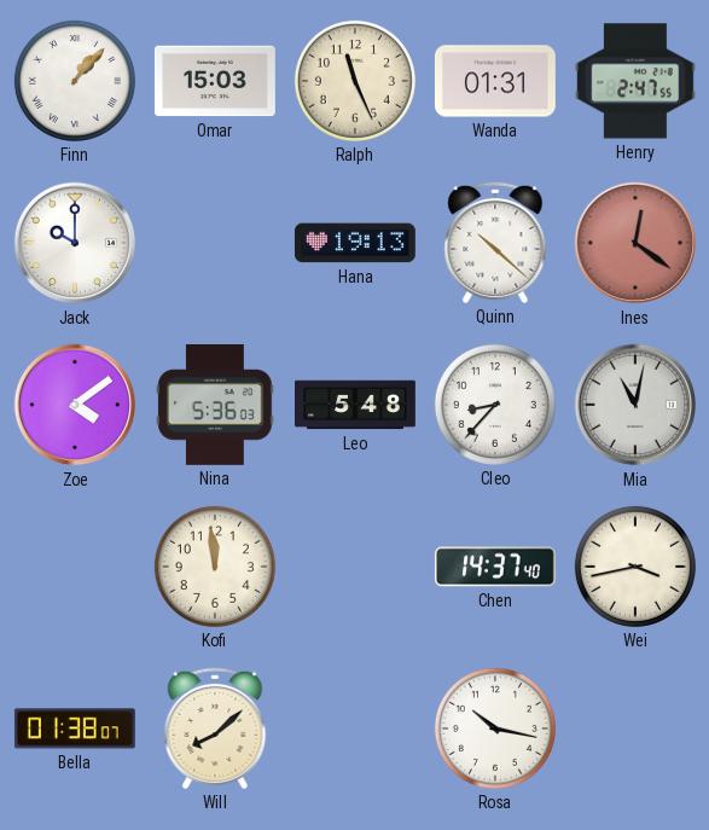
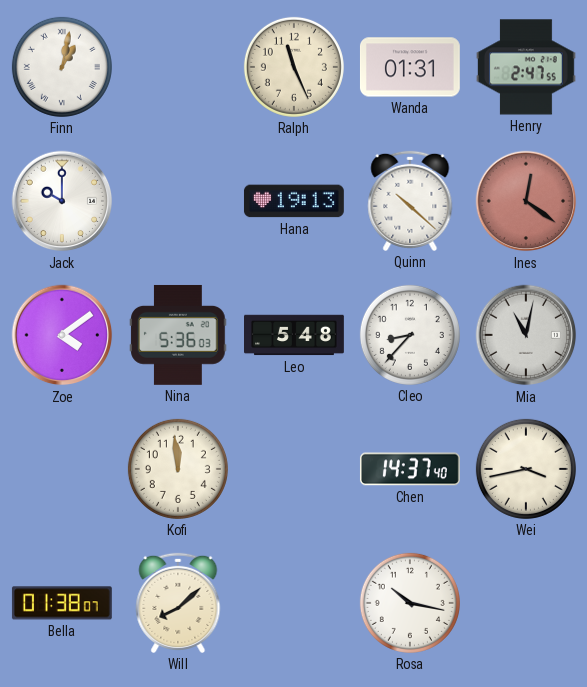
Finn: 1:07 -> 1:02
Omar: 15:03 -> none
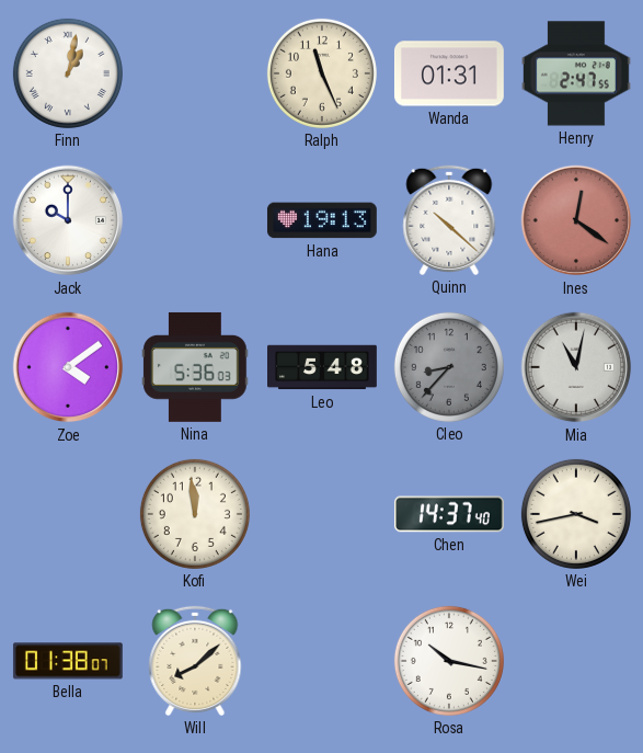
Cleo dial: white -> grey
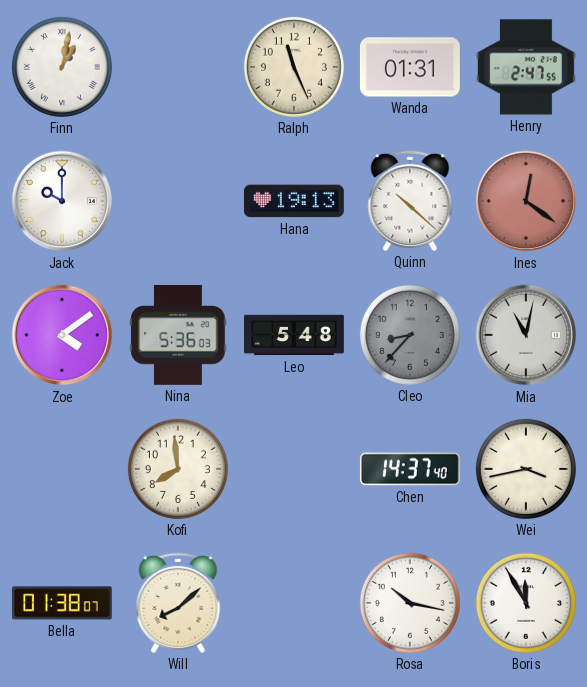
Kofi: 11:59 -> 7:59
Boris: none -> 11:55
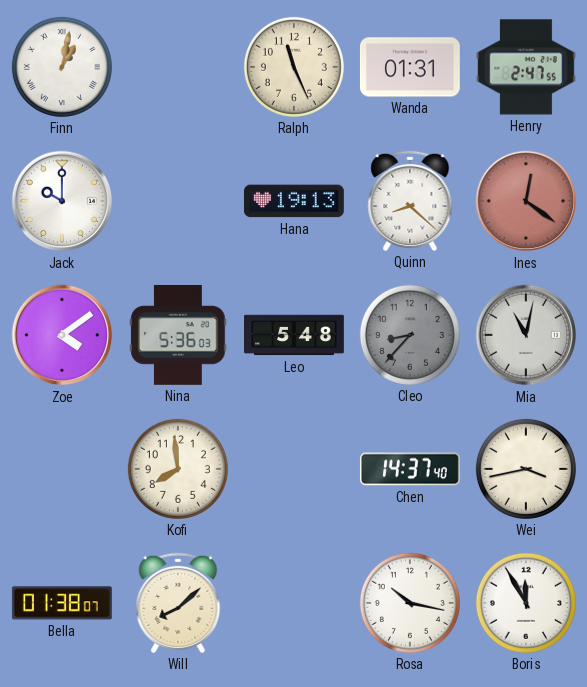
Quinn: 10:22 -> 8:22
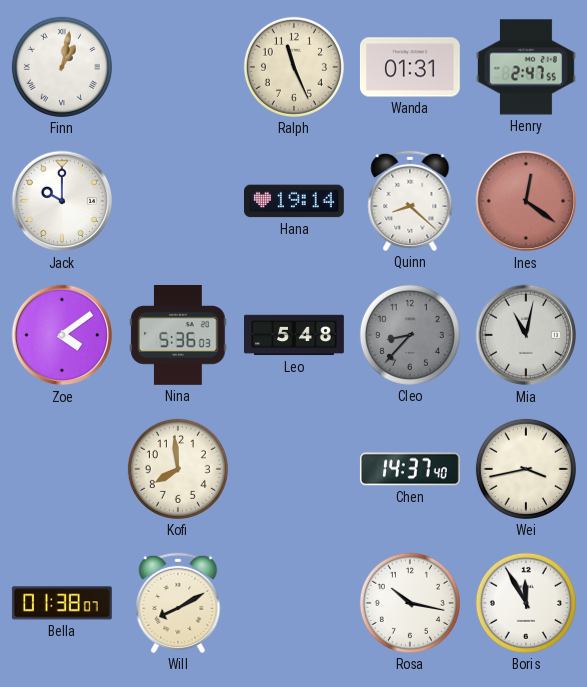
Hana: 19:13 -> 19:14
Will: 8:08 -> 8:10
